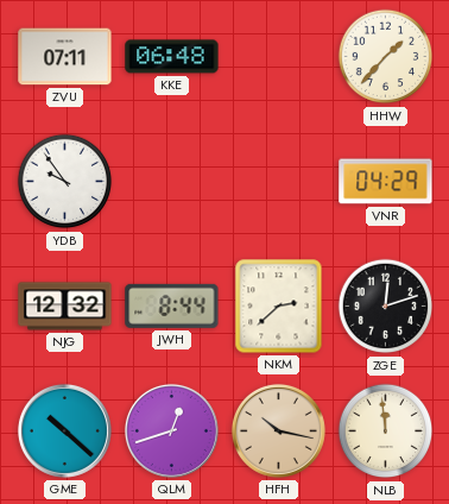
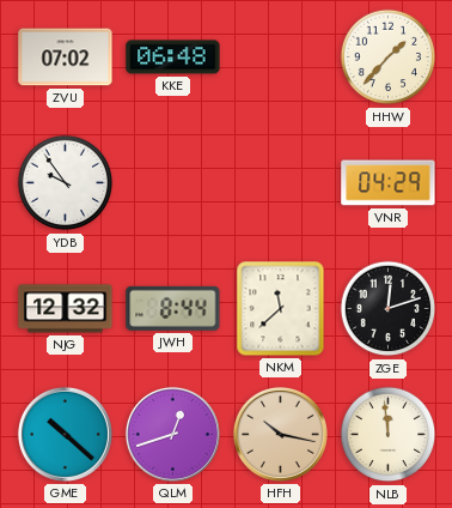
ZVU: 07:11 -> 07:02
NKM: 2:38 -> 11:38
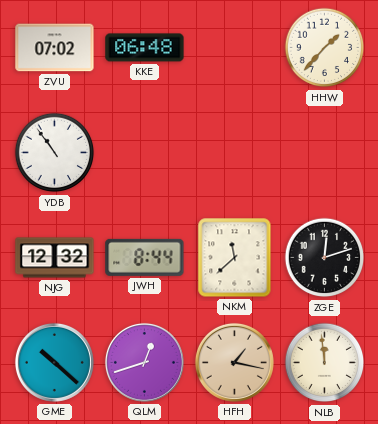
YDB: 9:54 -> 10:54
VNR: 04:29 -> none
HFH: 10:17 -> 1:17
